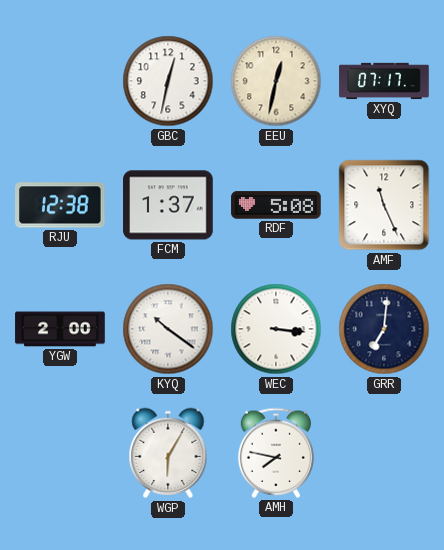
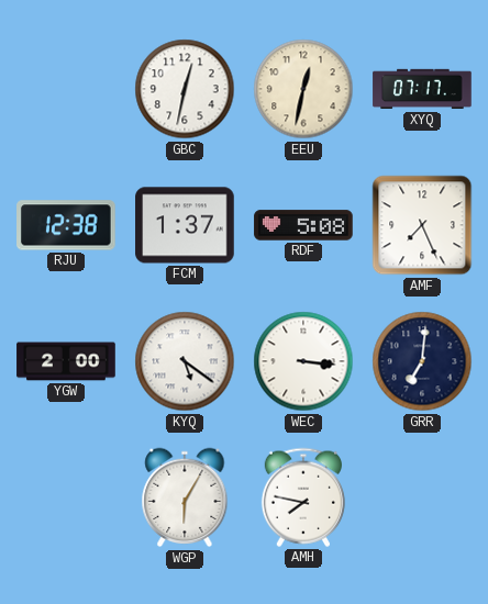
AMF: 11:26 -> 7:26
KYQ: 10:21 -> 5:21
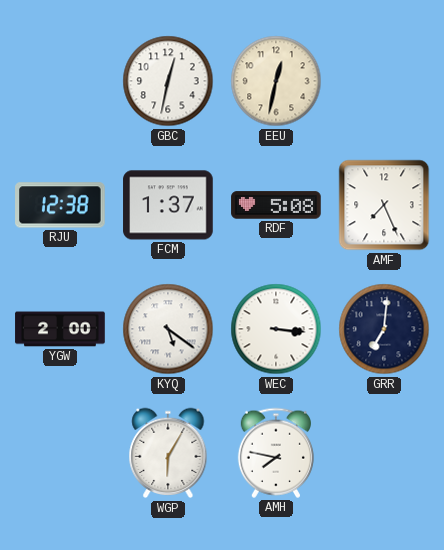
XYQ: 07:17 -> none
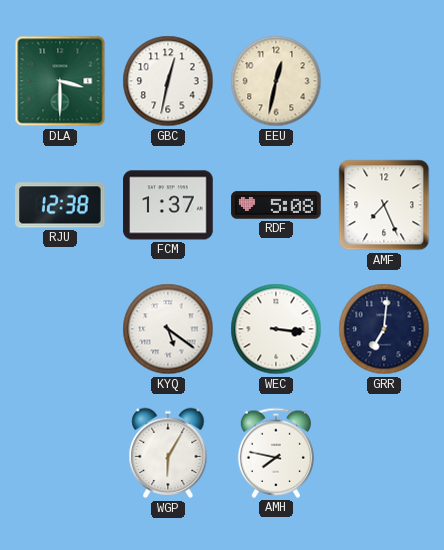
DLA: none -> 3:30
YGW: 2:00 -> none
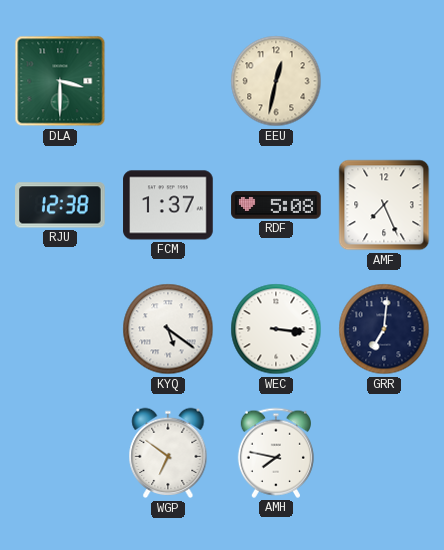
GBC: 12:32 -> none
WGP: 6:05 -> 6:51
